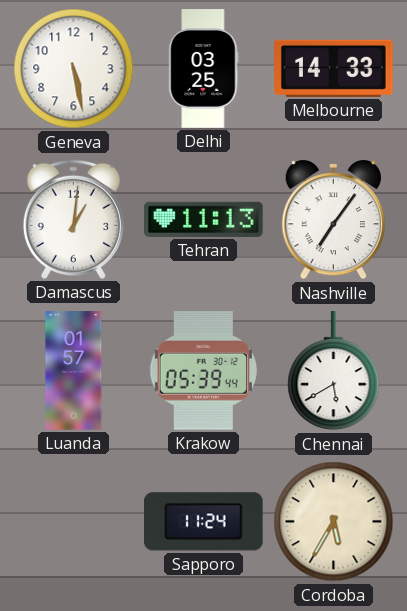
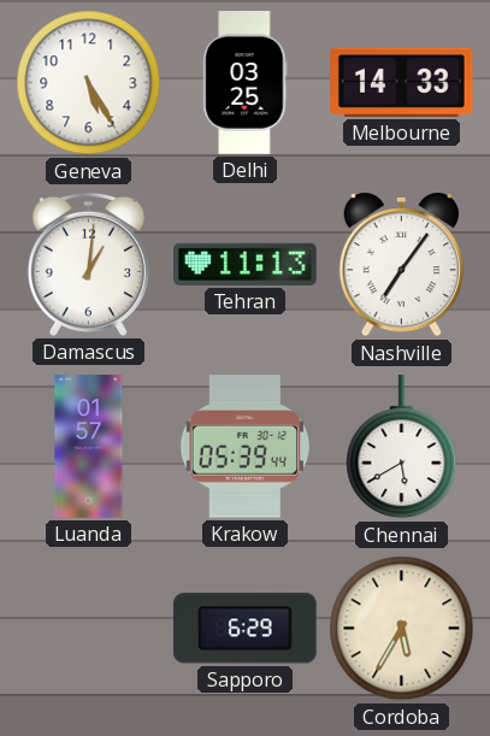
Geneva: 5:28 -> 5:25
Sapporo: 11:24 -> 6:29
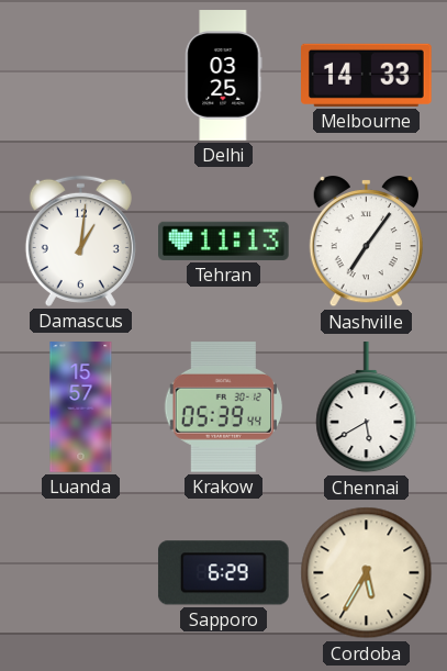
Geneva: 5:25 -> none
Luanda: 01:57 -> 15:57
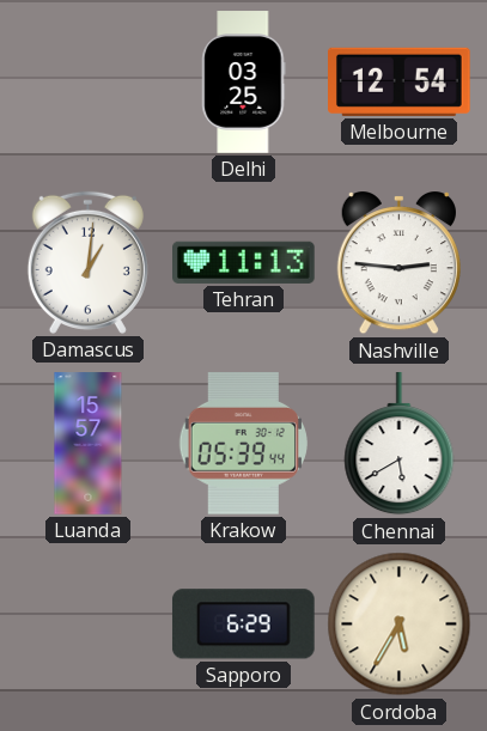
Melbourne: 14:33 -> 12:54
Nashville: 7:06 -> 2:46
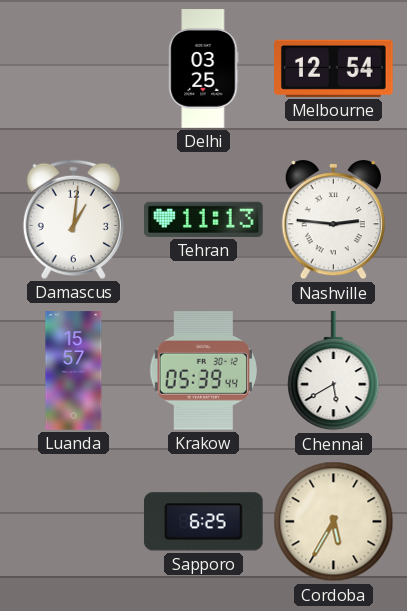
Sapporo: 6:29 -> 6:25
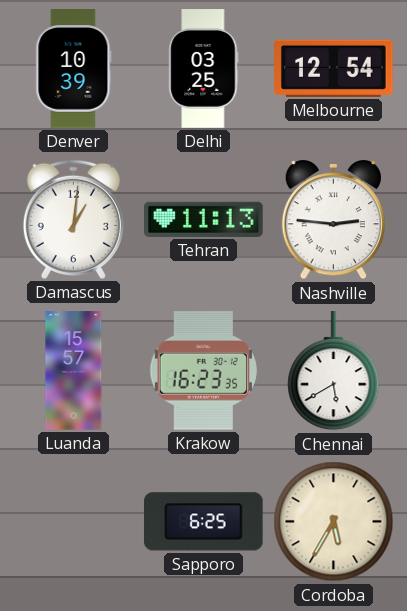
Denver: none -> 10:39
Krakow: 05:39 -> 16:23
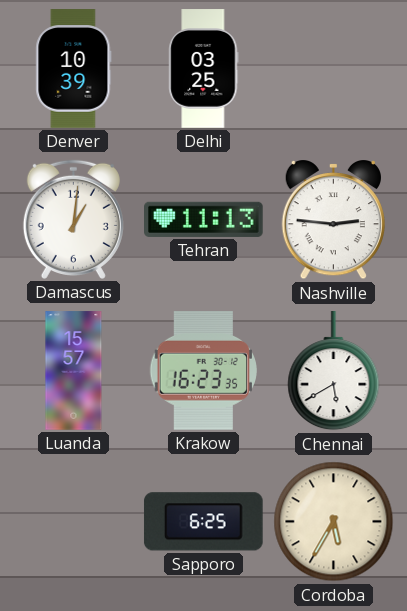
Melbourne: 12:54 -> none
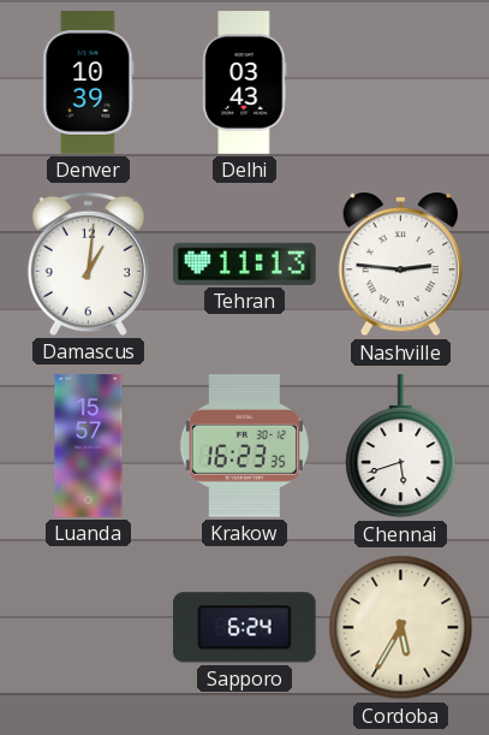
Delhi: 03:25 -> 03:43
Chennai: 5:40 -> 5:42
Sapporo: 6:25 -> 6:24
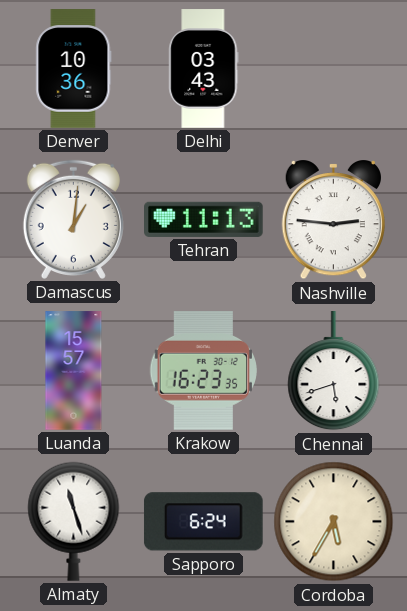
Denver: 10:39 -> 10:36
Almaty: none -> 11:27
